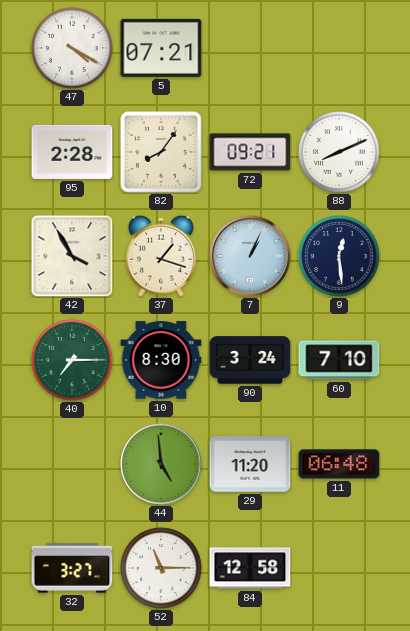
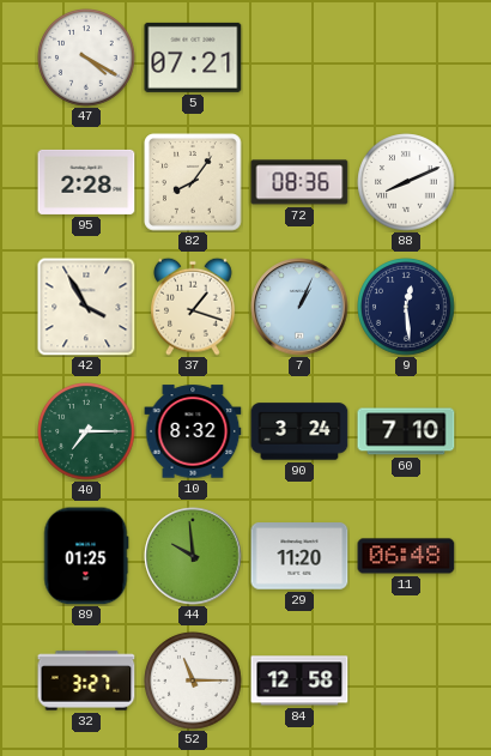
72: 09:21 -> 08:36
10: 8:30 -> 8:32
89: none -> 01:25
44: 4:59 -> 9:59
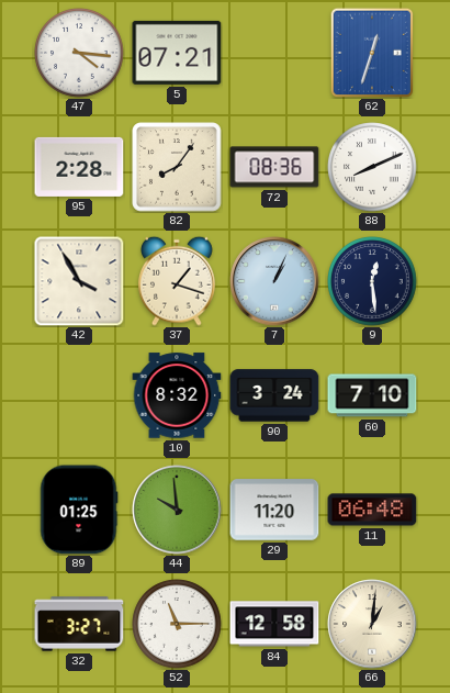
47: 4:20 -> 4:16
62: none -> 12:33
40: 7:15 -> none
66: none -> 1:01
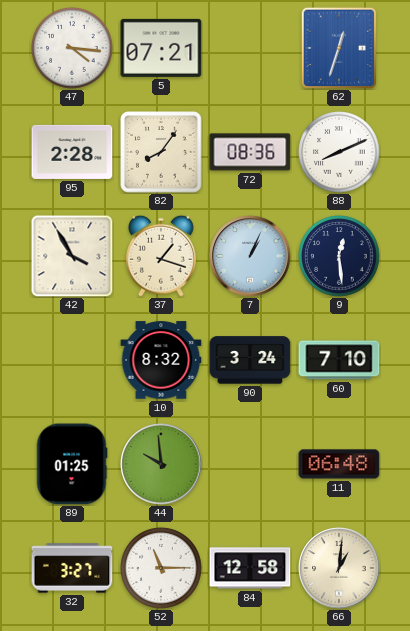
29: 11:20 -> none
